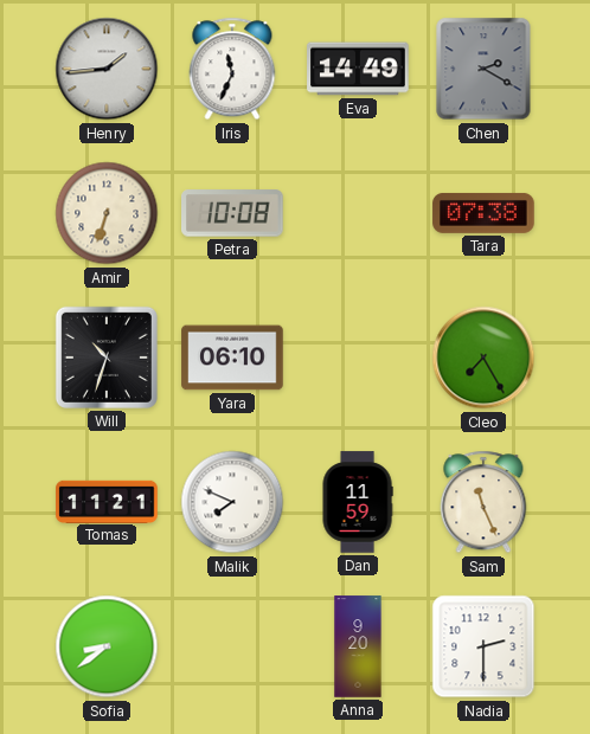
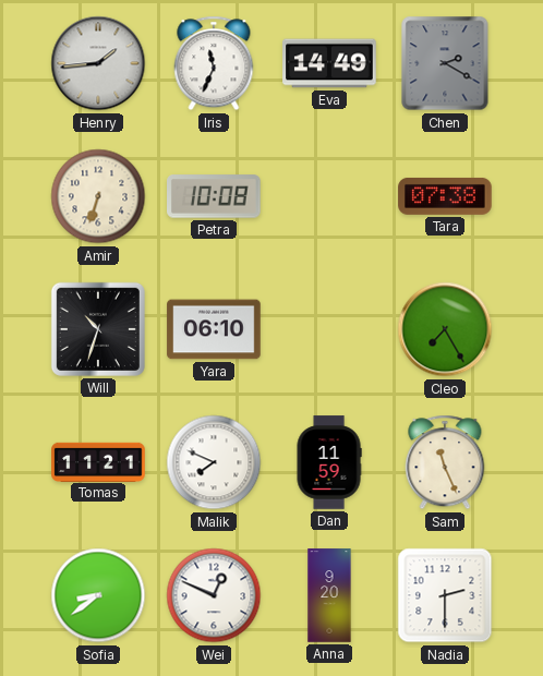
Wei: none -> 12:49
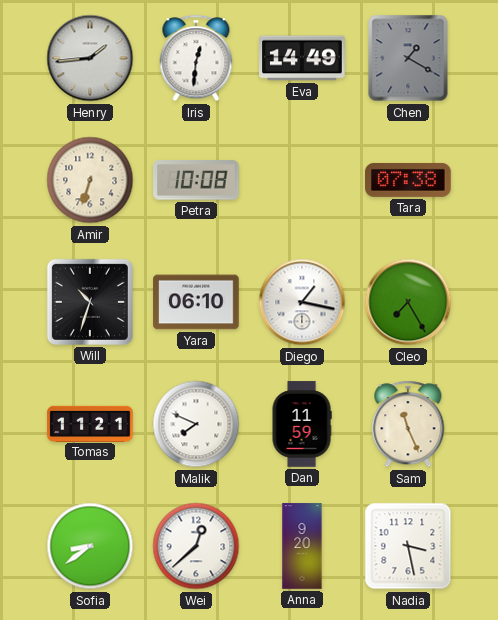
Iris: 11:34 -> 12:31
Chen: 2:20 -> 1:20
Diego: none -> 1:17
Wei: 12:49 -> 12:38
Nadia: 2:30 -> 3:28
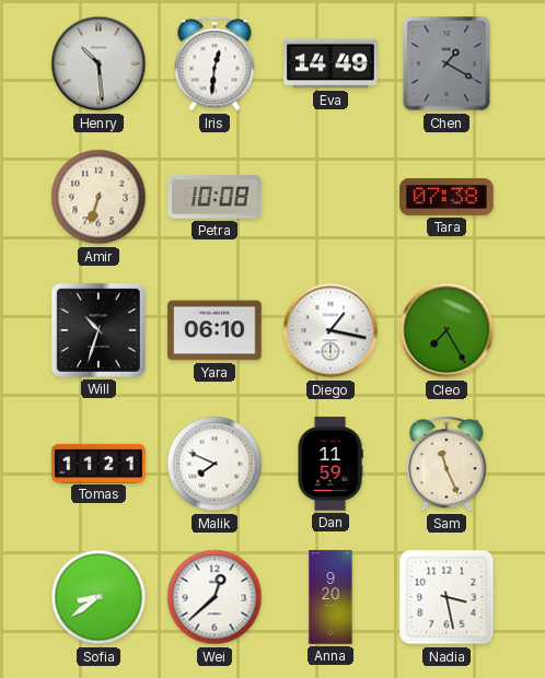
Henry: 1:44 -> 10:29
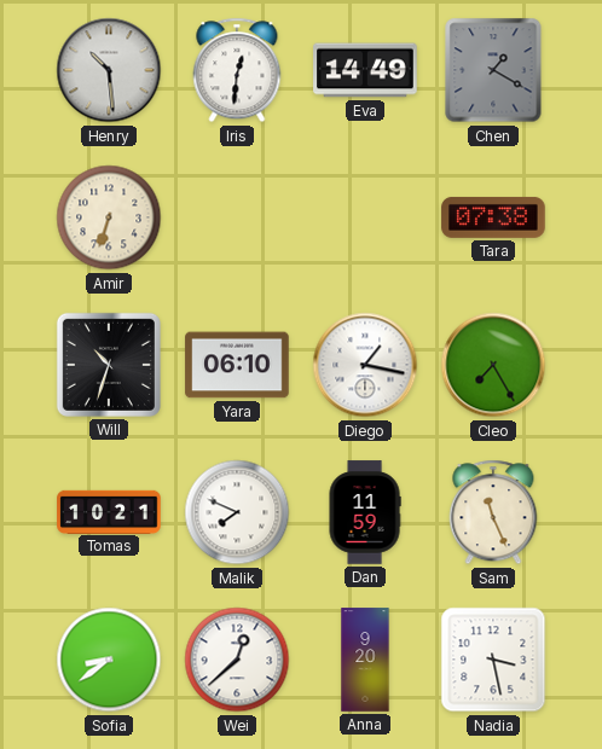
Petra: 10:08 -> none
Tomas: 11:21 -> 10:21
